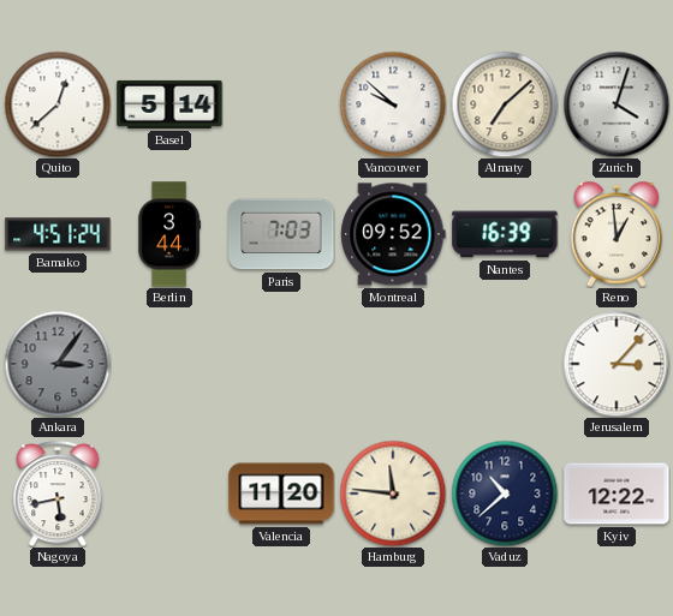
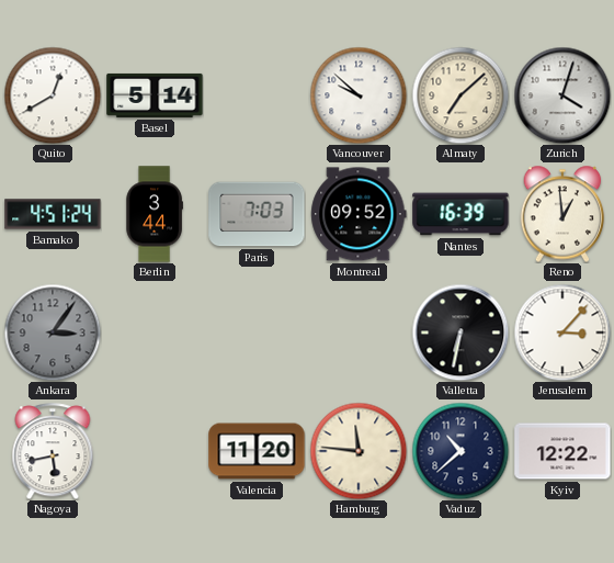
Quito: 12:38 -> 12:40
Valletta: none -> 6:32
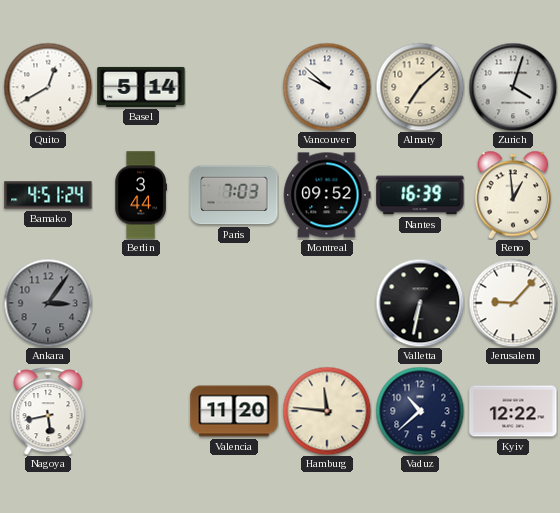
Jerusalem: 3:07 -> 9:07
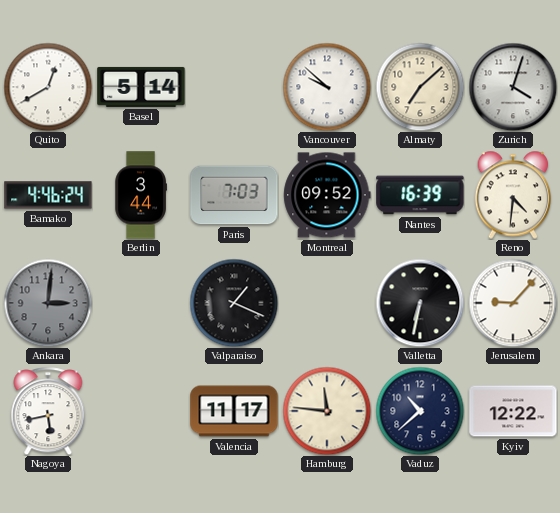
Bamako: 4:51 -> 4:46
Reno: 12:59 -> 4:31
Ankara: 3:06 -> 3:01
Valparaiso: none -> 1:19
Valencia: 11:20 -> 11:17
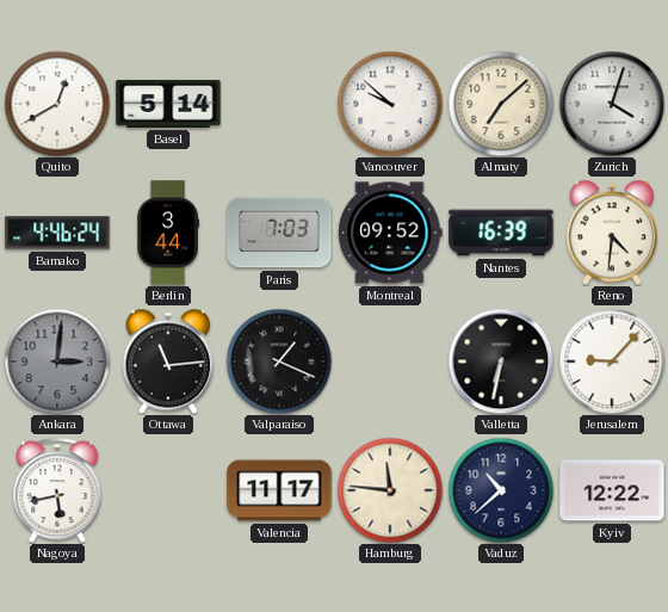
Ottawa: none -> 11:14
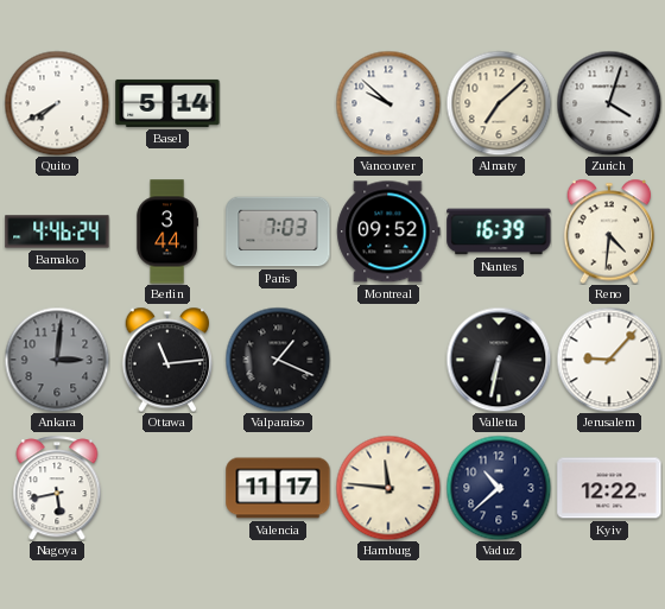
Quito: 12:40 -> 7:40
